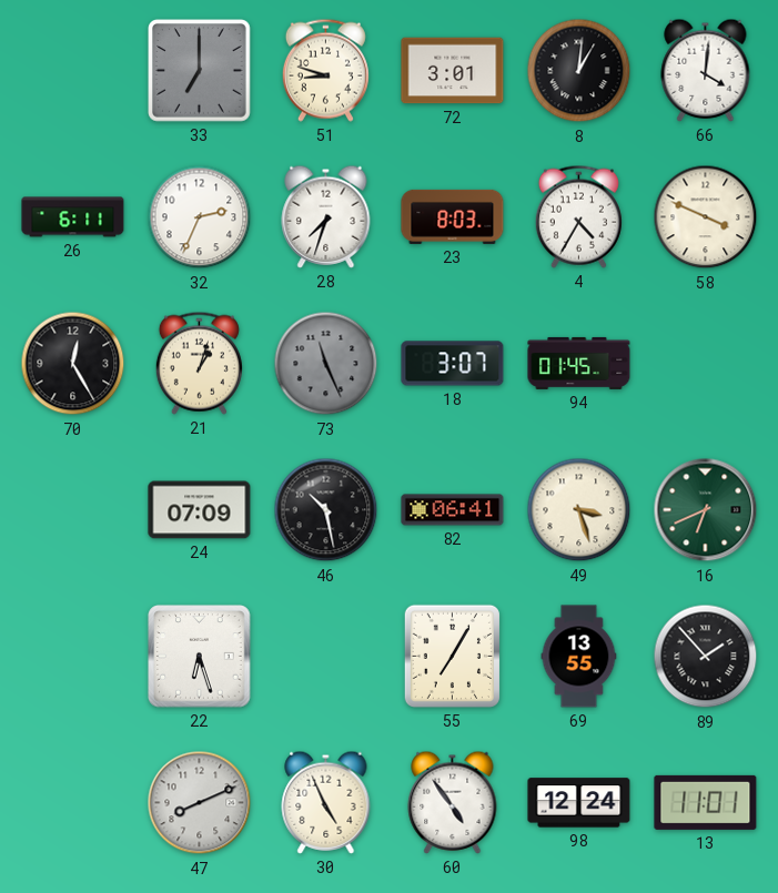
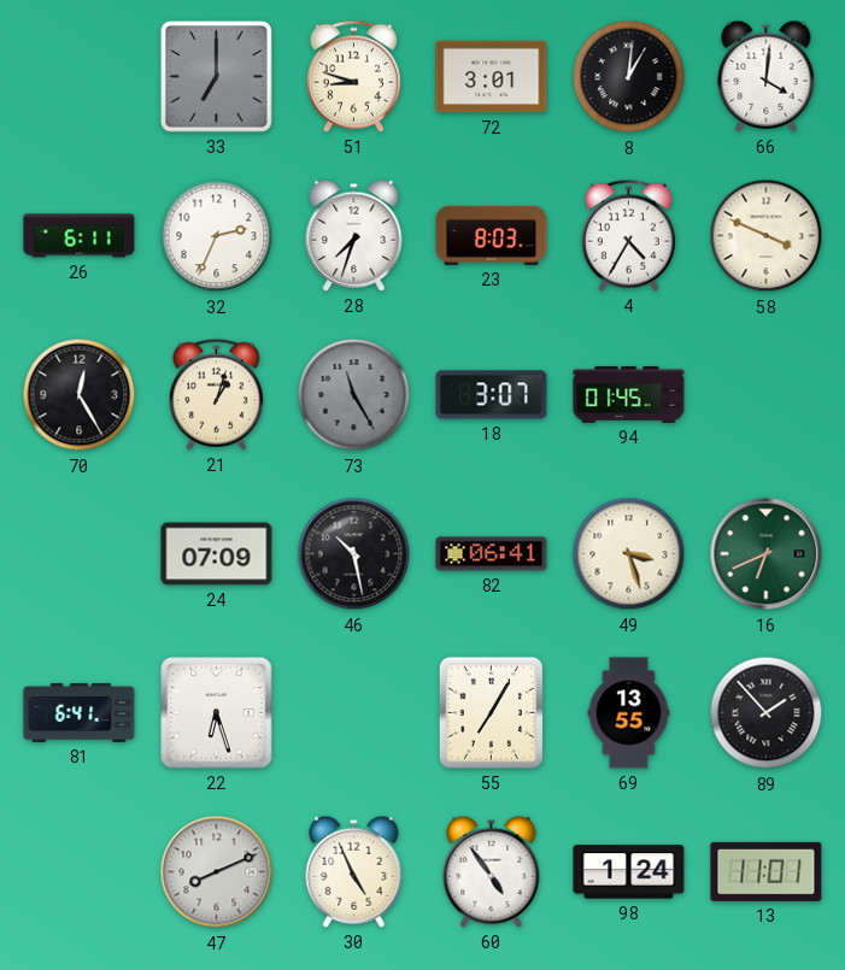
73: 11:26 -> 11:25
81: none -> 6:41
98: 12:24 -> 1:24
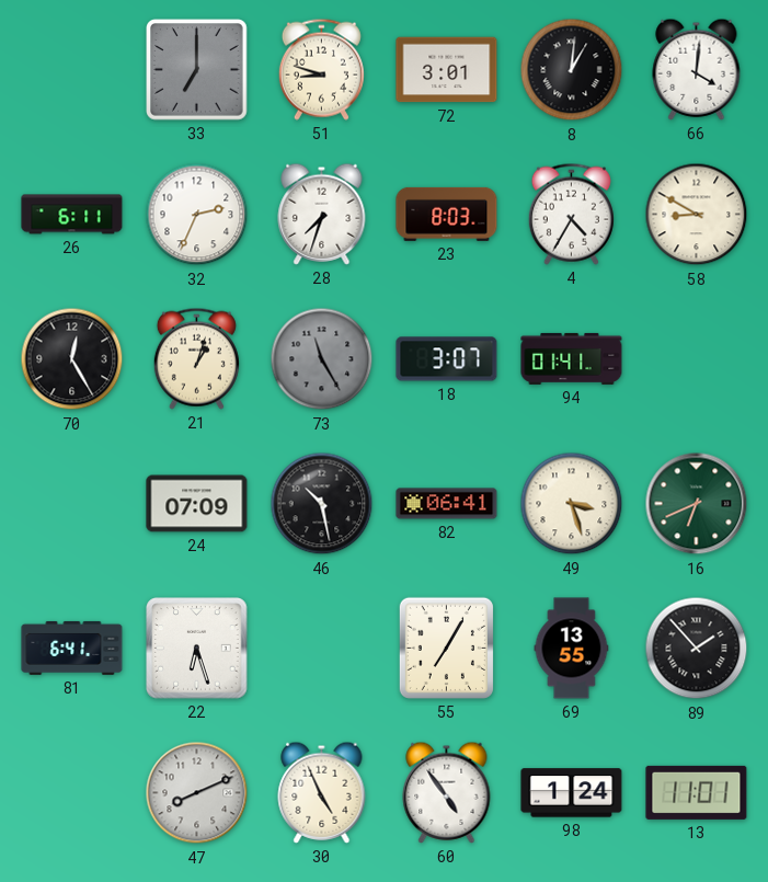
58: 3:49 -> 8:50
94: 01:45 -> 01:41
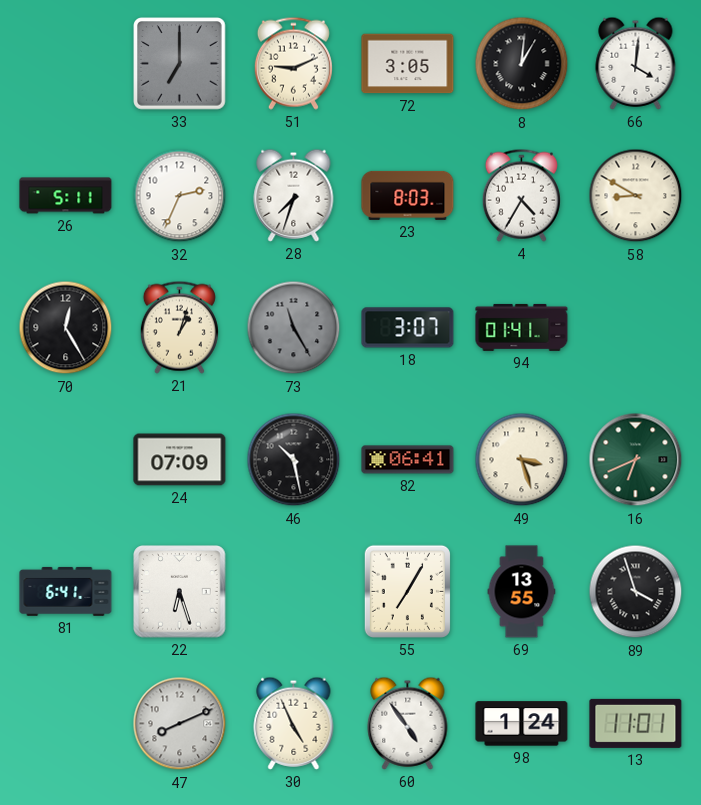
51: 8:48 -> 9:11
72: 3:01 -> 3:05
26: 6:11 -> 5:11
89: 1:53 -> 3:57
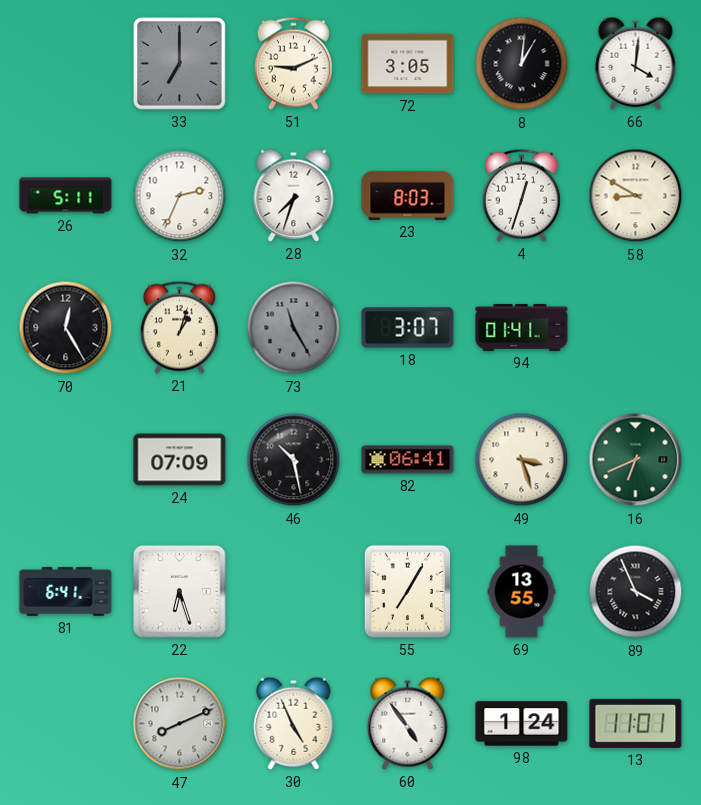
4: 4:35 -> 12:33
89: 3:57 -> 3:56
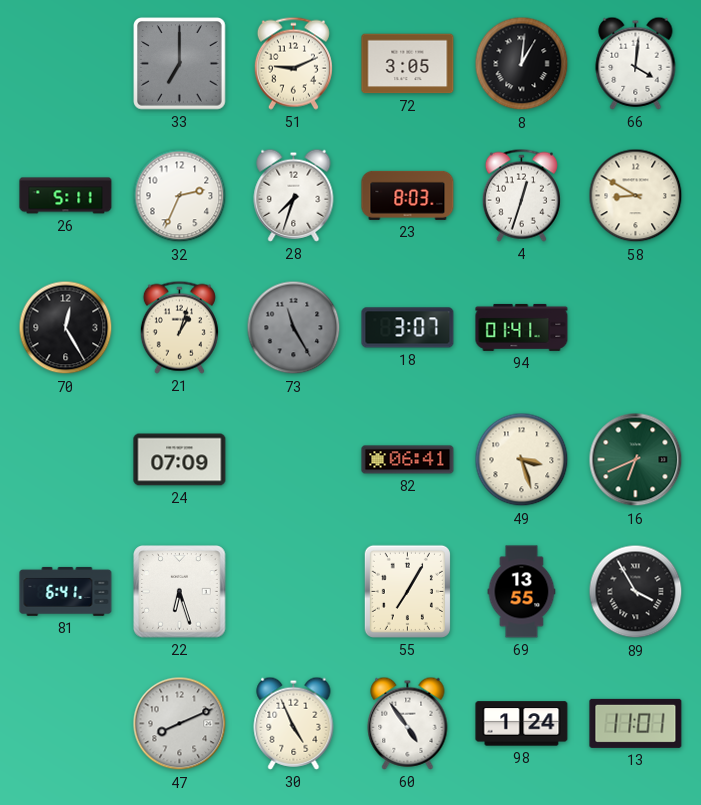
46: 10:28 -> none
89: 3:56 -> 3:55
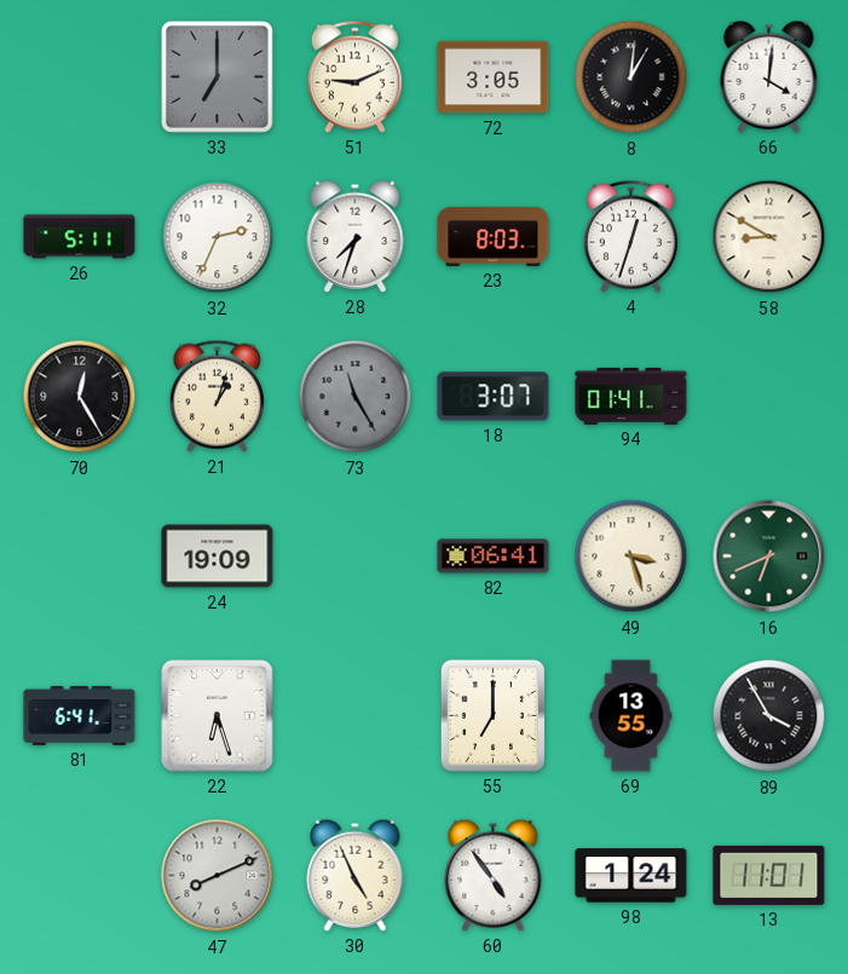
24: 07:09 -> 19:09
55: 7:05 -> 7:00
